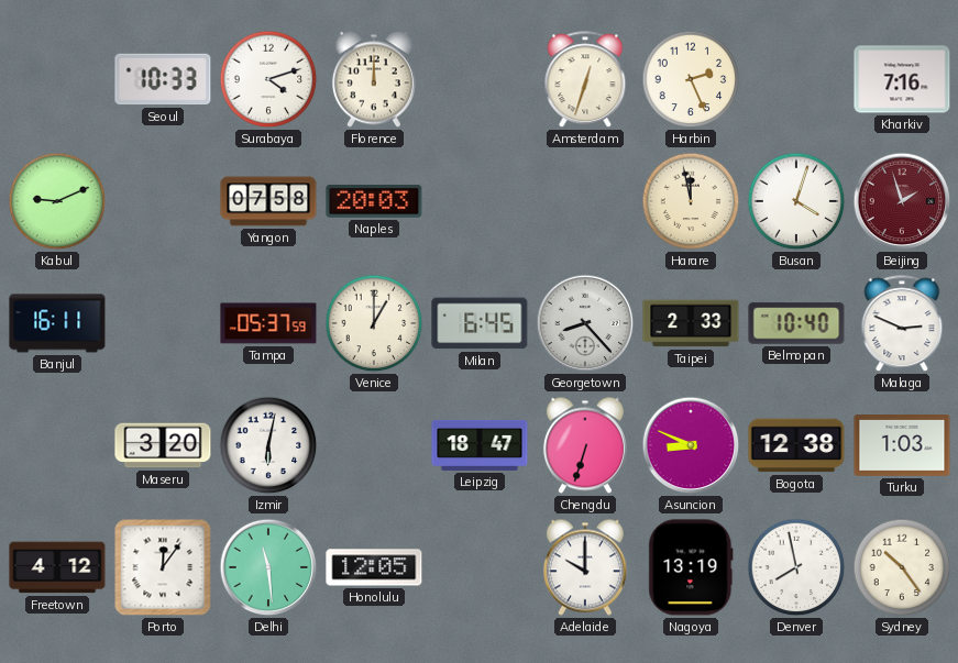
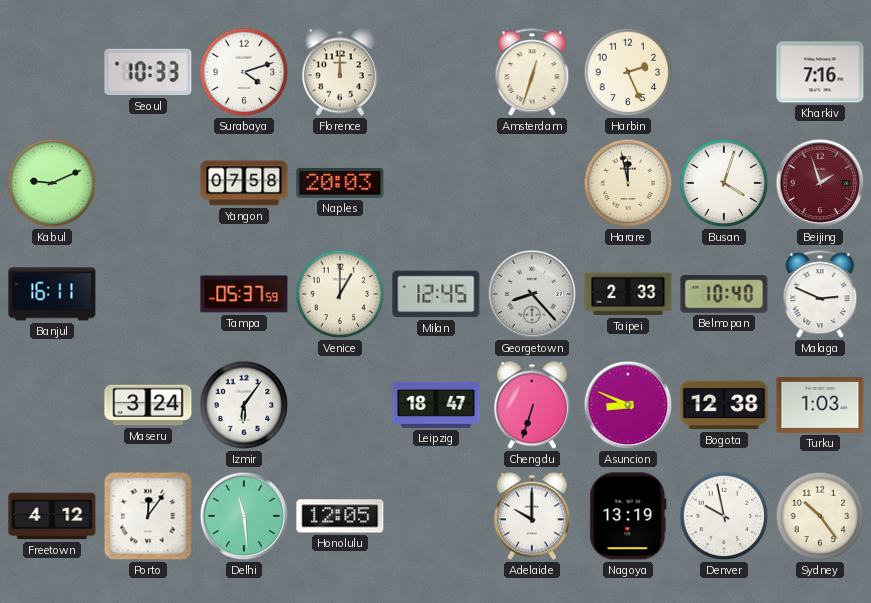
Milan: 6:45 -> 12:45
Maseru: 3:20 -> 3:24
Izmir: 6:02 -> 6:06
Denver: 7:58 -> 9:58
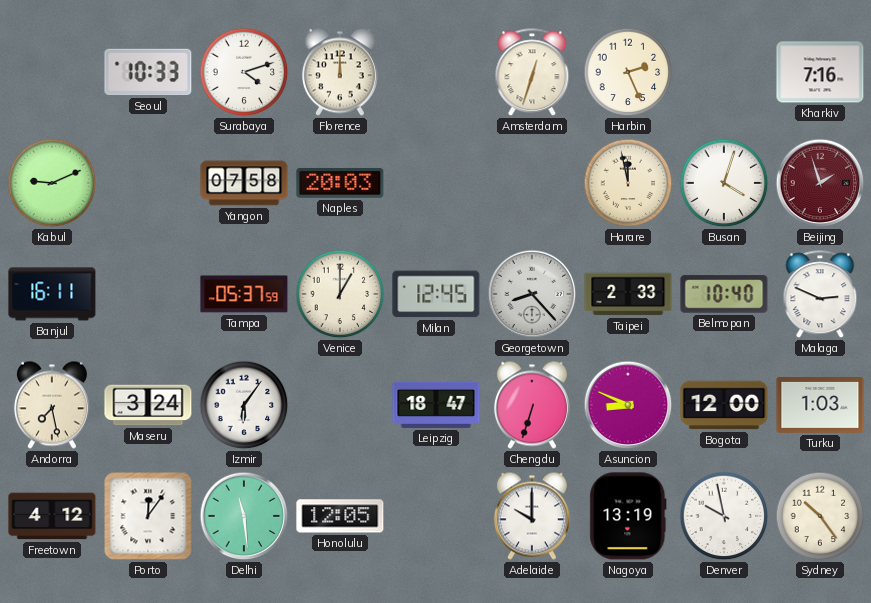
Andorra: none -> 7:28
Bogota: 12:38 -> 12:00
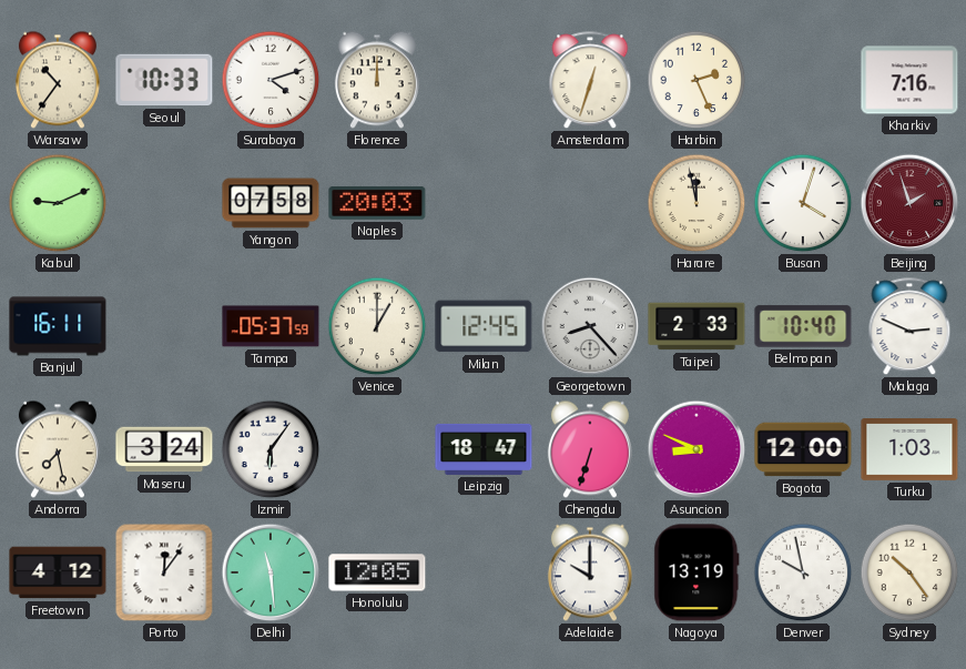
Warsaw: none -> 10:36
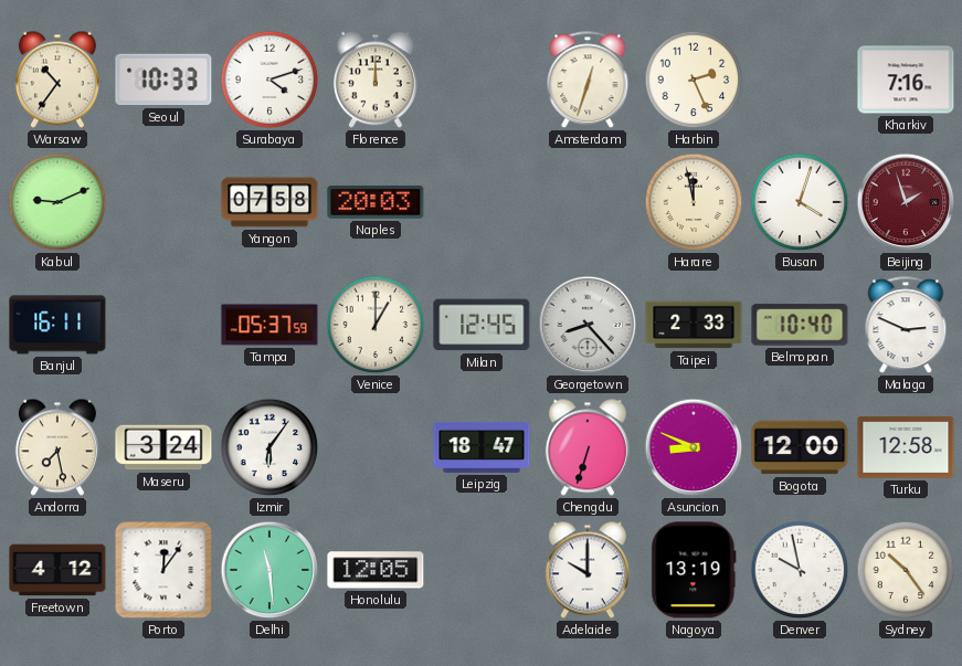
Turku: 1:03 -> 12:58
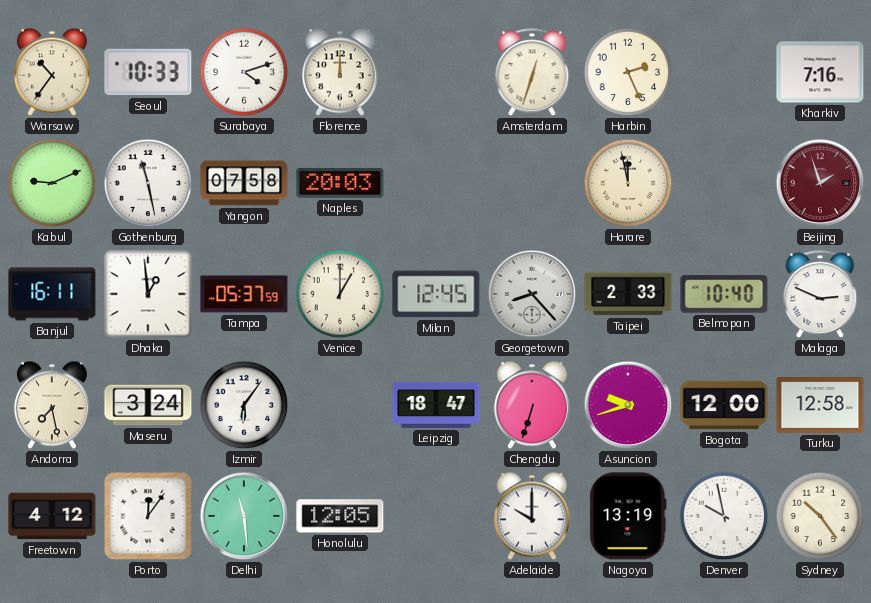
Gothenburg: none -> 11:28
Busan: 4:03 -> none
Dhaka: none -> 12:59
Asuncion: 8:49 -> 9:42
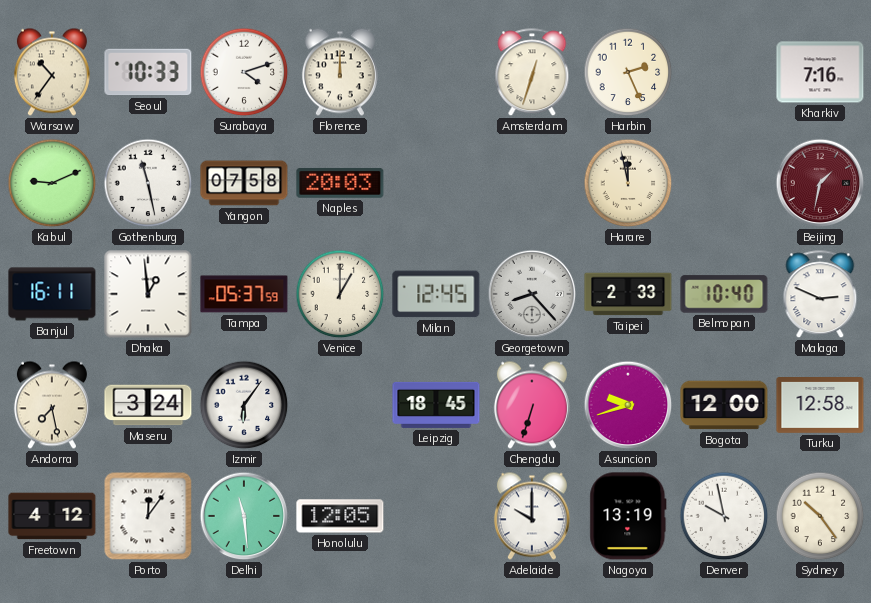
Beijing: 1:57 -> 1:32
Leipzig: 18:47 -> 18:45
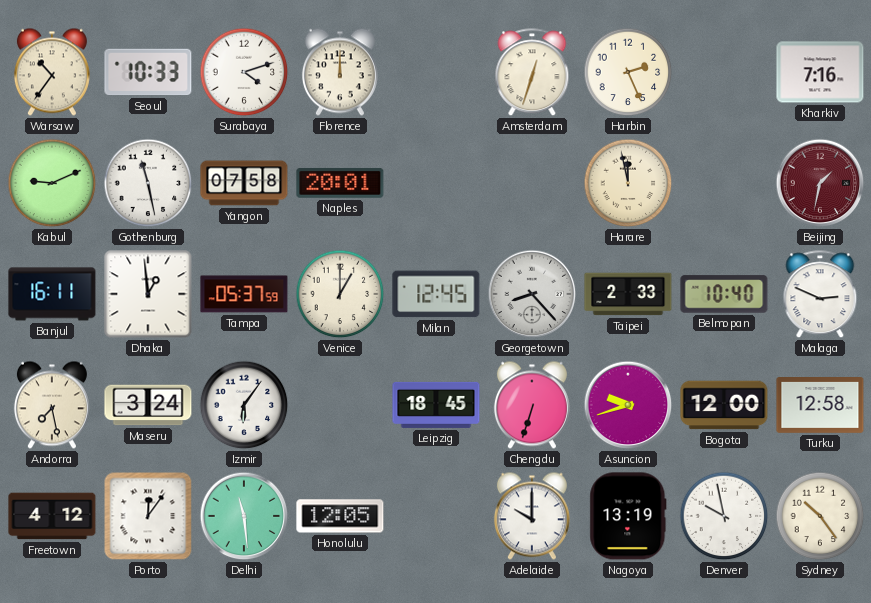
Naples: 20:03 -> 20:01
